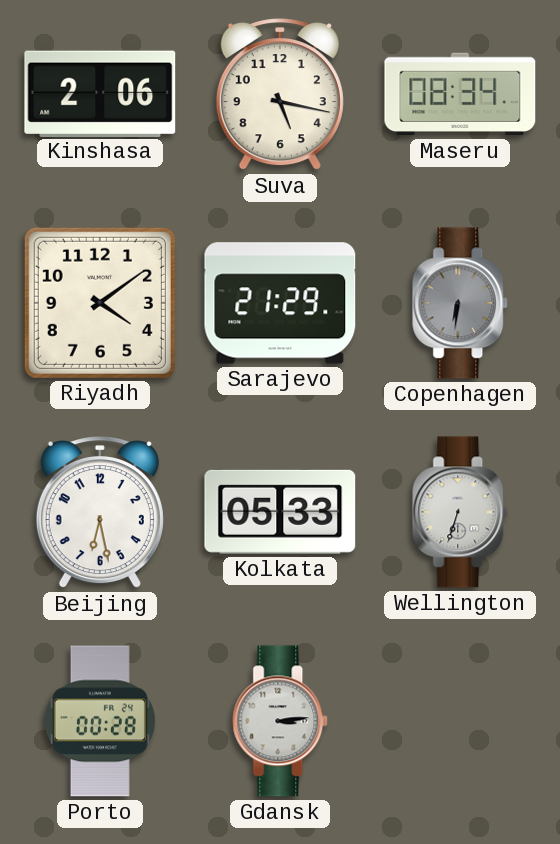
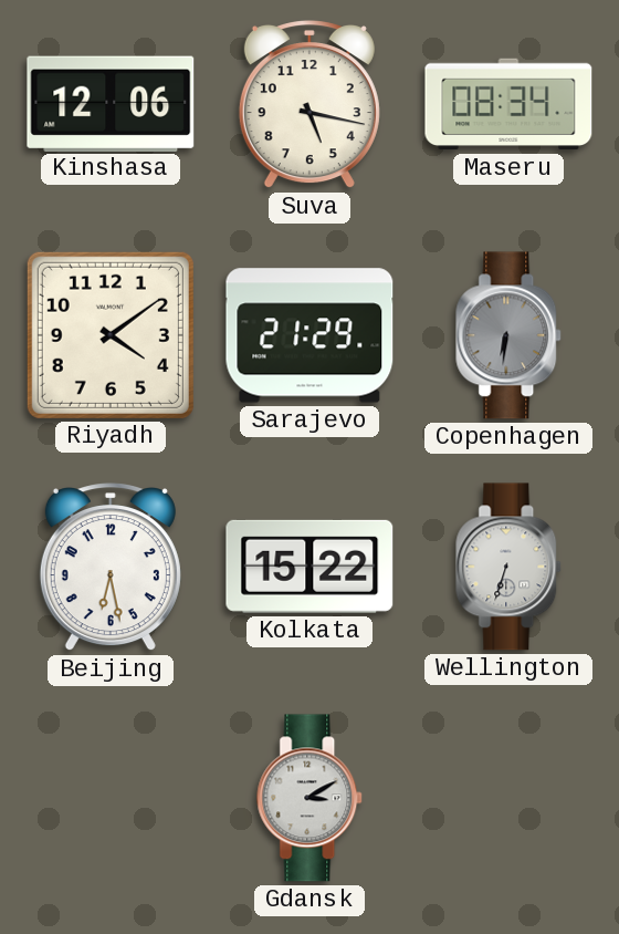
Kinshasa: 2:06 -> 12:06
Kolkata: 05:33 -> 15:22
Porto: 00:28 -> none
Gdansk: 3:14 -> 3:10
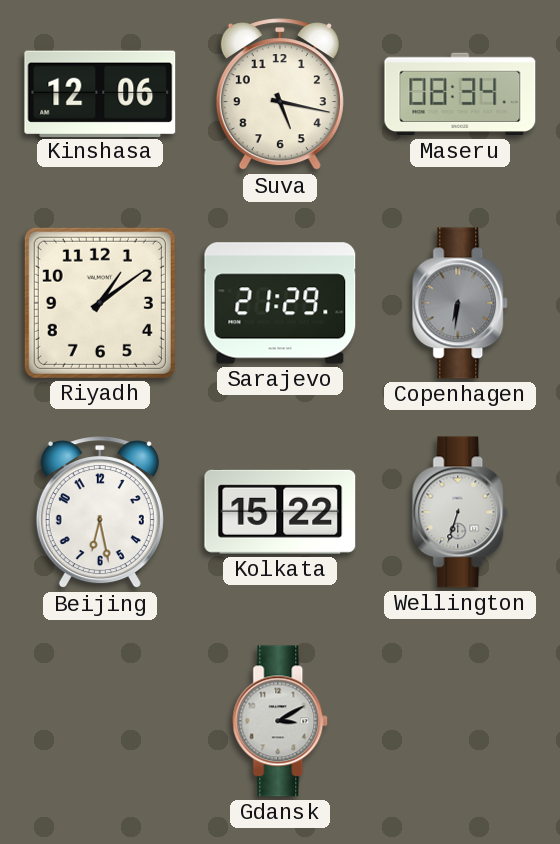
Riyadh: 4:09 -> 1:09
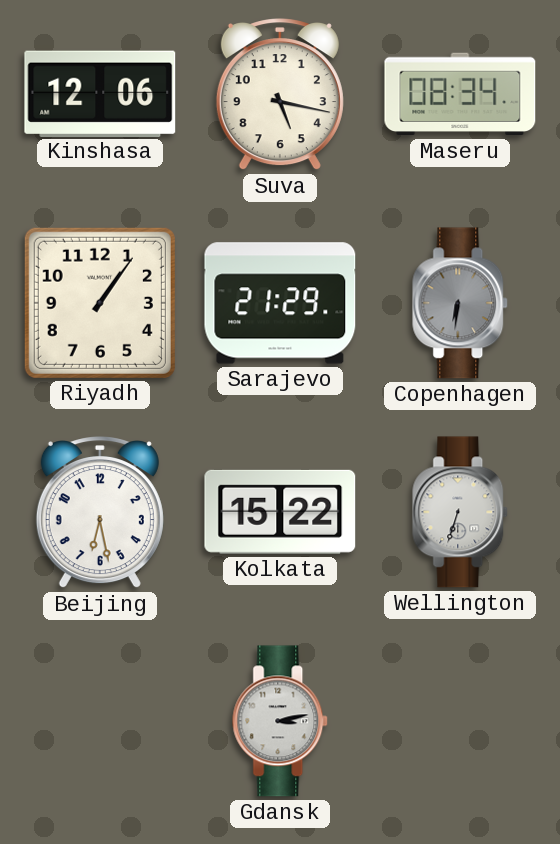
Riyadh: 1:09 -> 1:06
Gdansk: 3:10 -> 3:13
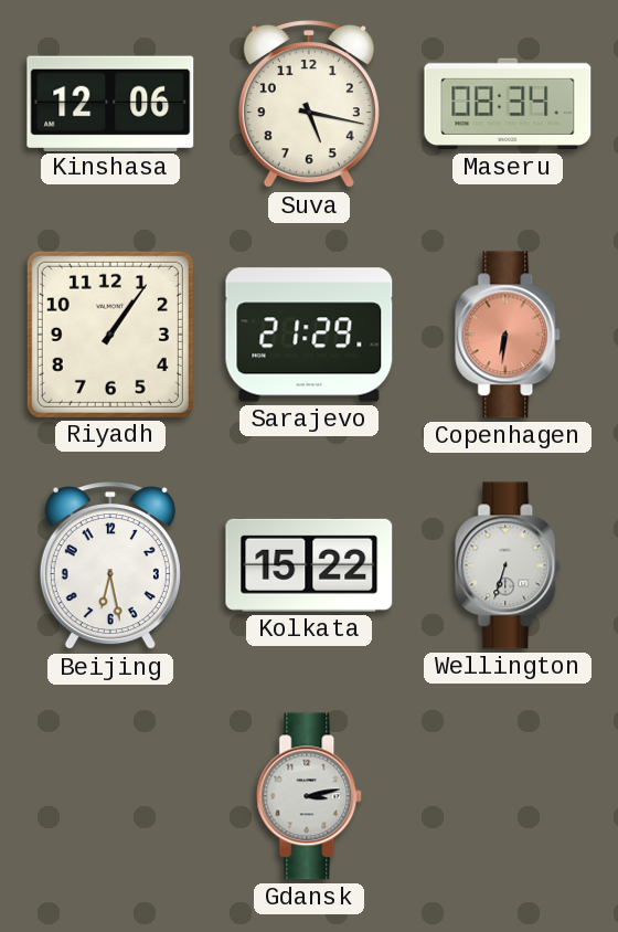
Copenhagen dial: grey -> salmon
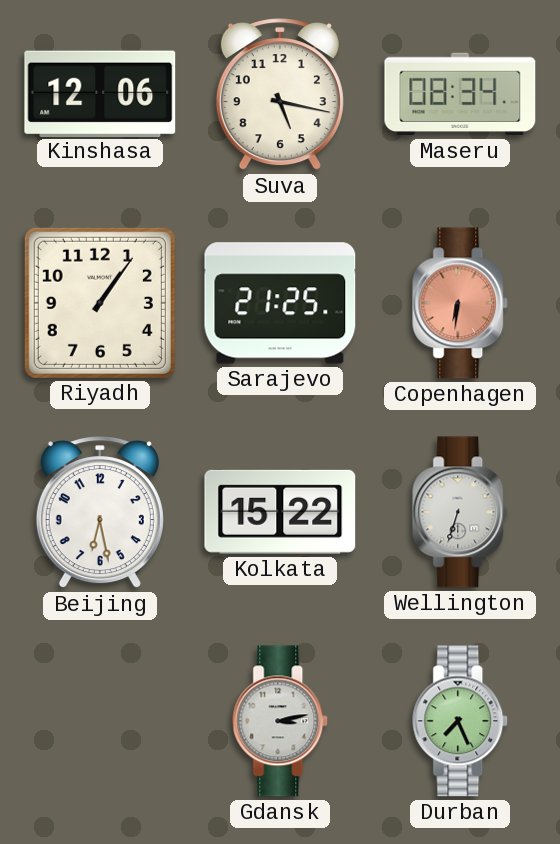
Sarajevo: 21:29 -> 21:25
Durban: none -> 7:26
